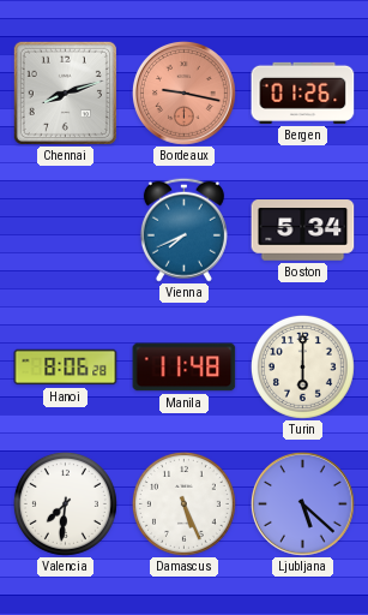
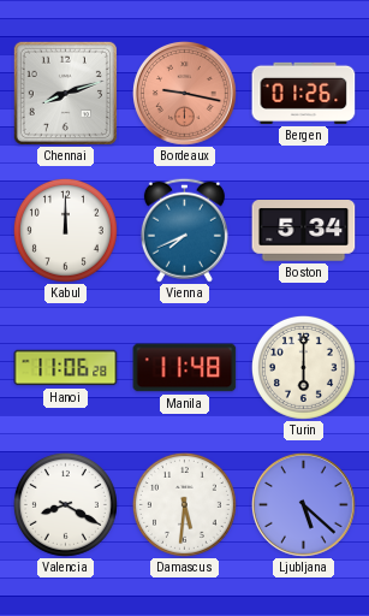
Kabul: none -> 12:00
Hanoi: 8:06 -> 11:06
Valencia: 7:31 -> 8:20
Damascus: 5:26 -> 5:31
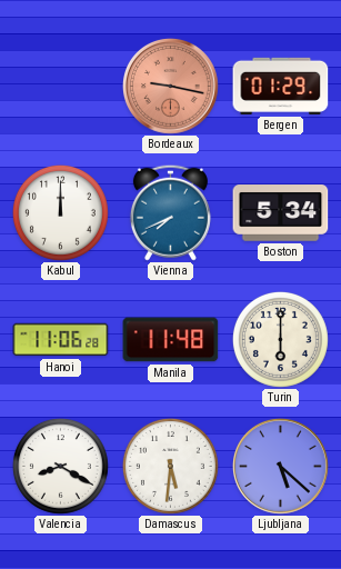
Chennai: 8:12 -> none
Bergen: 01:26 -> 01:29
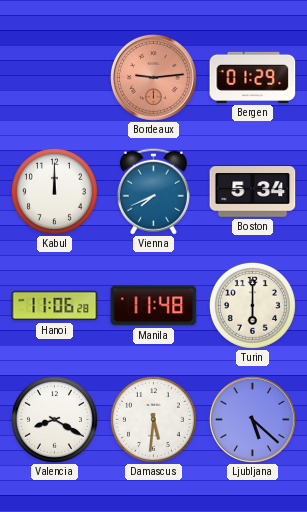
Bordeaux: 9:17 -> 9:14
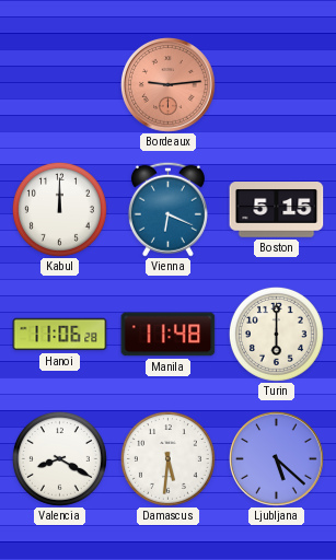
Bergen: 01:29 -> none
Vienna: 7:41 -> 6:19
Boston: 5:34 -> 5:15
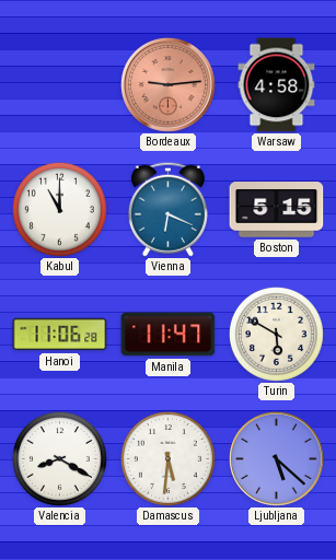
Warsaw: none -> 4:58
Kabul: 12:00 -> 11:00
Manila: 11:48 -> 11:47
Turin: 6:00 -> 5:50
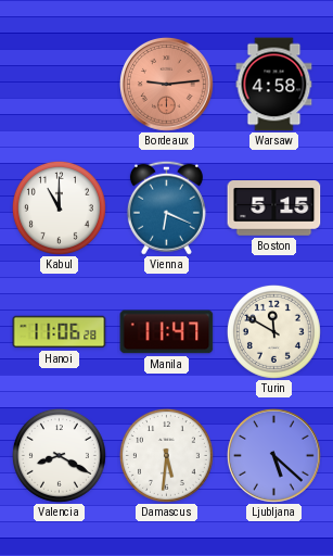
Turin: 5:50 -> 11:50
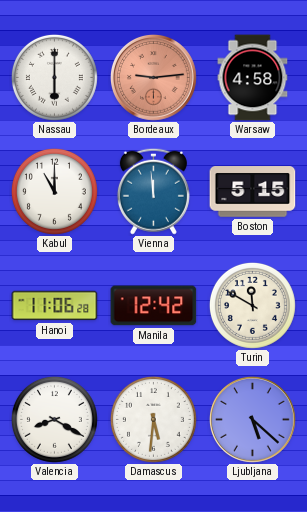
Nassau: none -> 6:00
Vienna: 6:19 -> 11:59
Manila: 11:47 -> 12:42
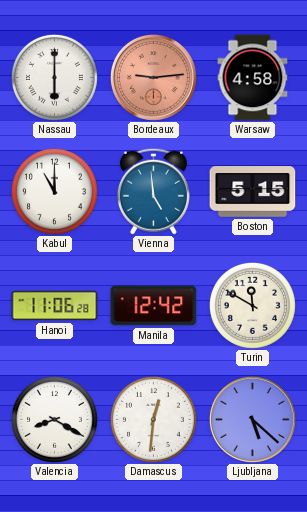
Vienna: 11:59 -> 4:59
Damascus: 5:31 -> 12:31
